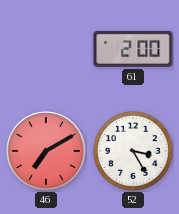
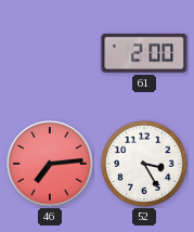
46: 7:10 -> 7:14
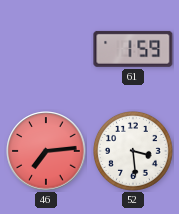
61: 2:00 -> 1:59
52: 3:25 -> 3:29
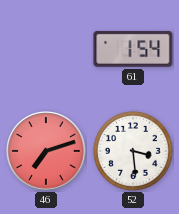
61: 1:59 -> 1:54
46: 7:14 -> 7:12
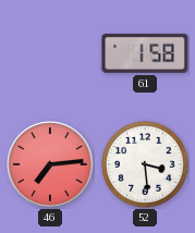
61: 1:54 -> 1:58
46: 7:12 -> 7:14
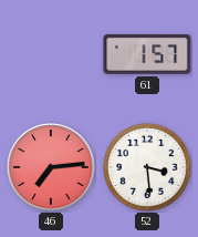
61: 1:58 -> 1:57
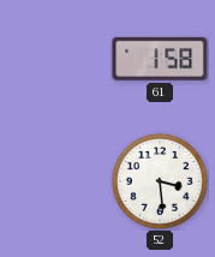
61: 1:57 -> 1:58
46: 7:14 -> none
